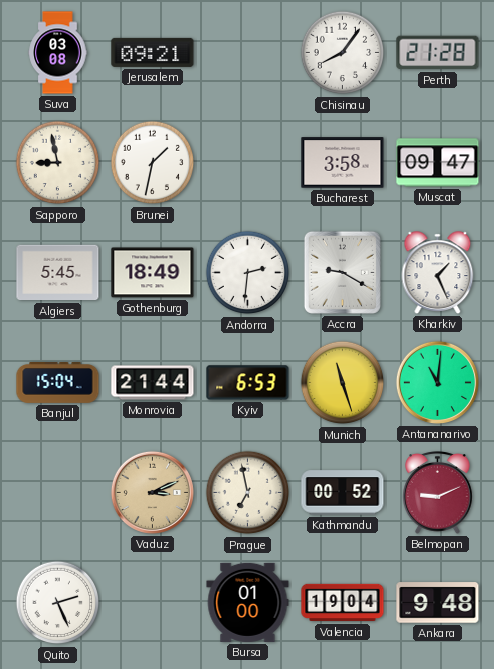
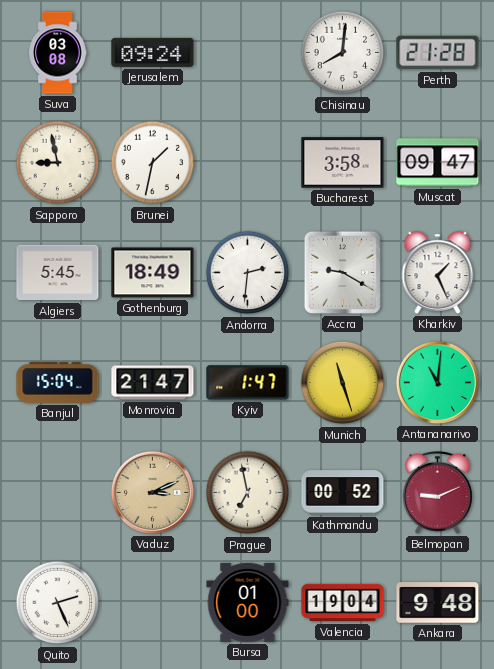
Jerusalem: 09:21 -> 09:24
Chisinau: 8:06 -> 8:01
Monrovia: 21:44 -> 21:47
Kyiv: 6:53 -> 1:47
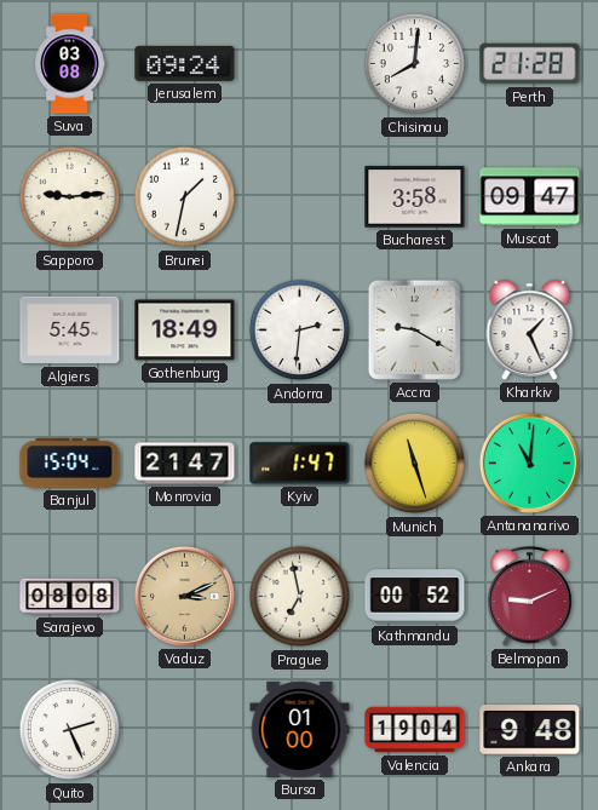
Sapporo: 8:58 -> 9:14
Sarajevo: none -> 08:08
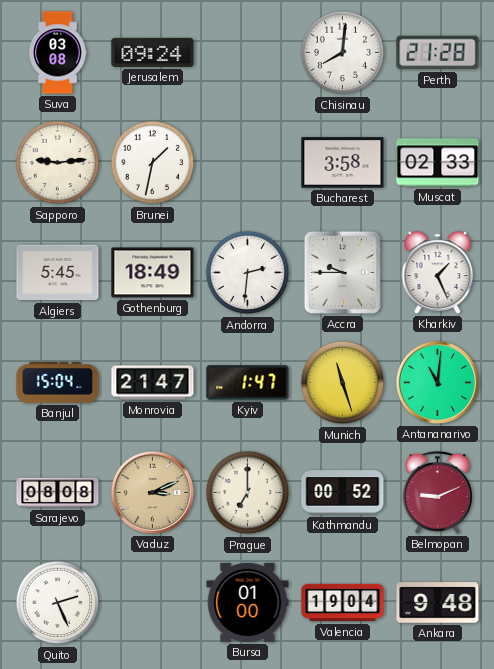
Muscat: 09:47 -> 02:33
Accra: 9:20 -> 9:45
Prague: 6:58 -> 7:00
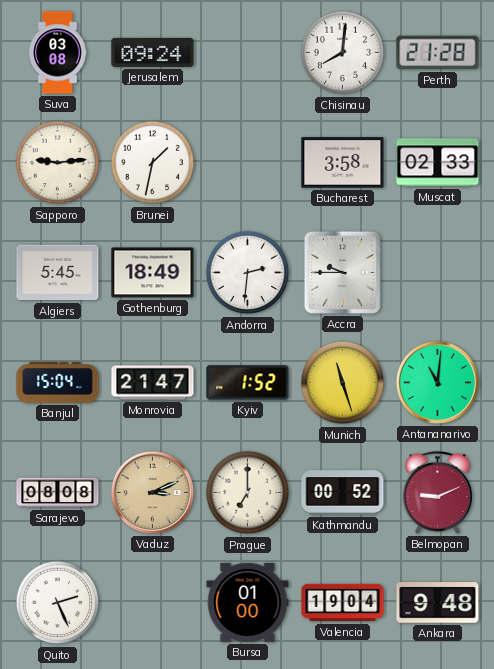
Kharkiv: 1:26 -> none
Kyiv: 1:47 -> 1:52
